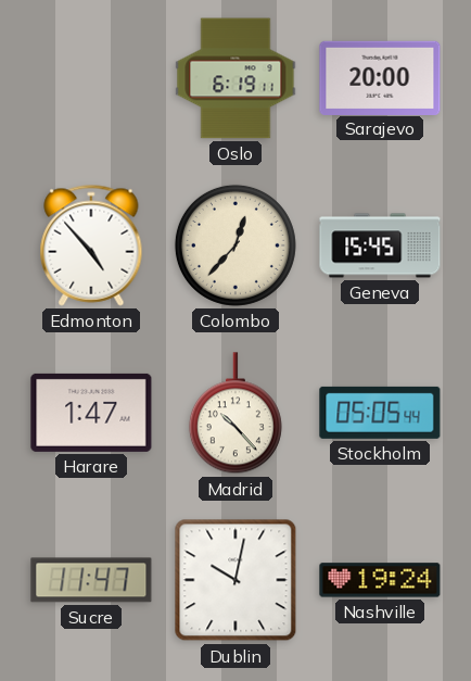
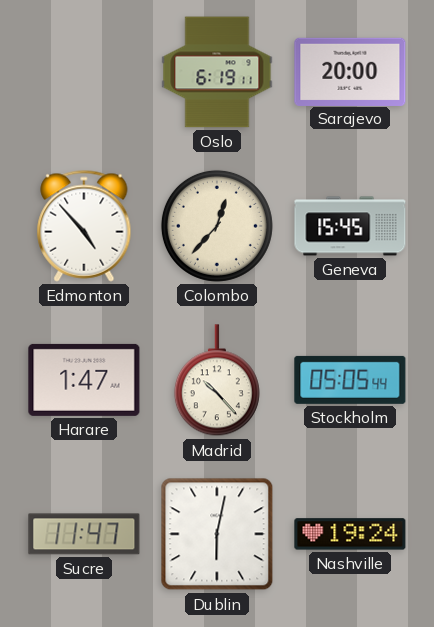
Dublin: 10:02 -> 6:02
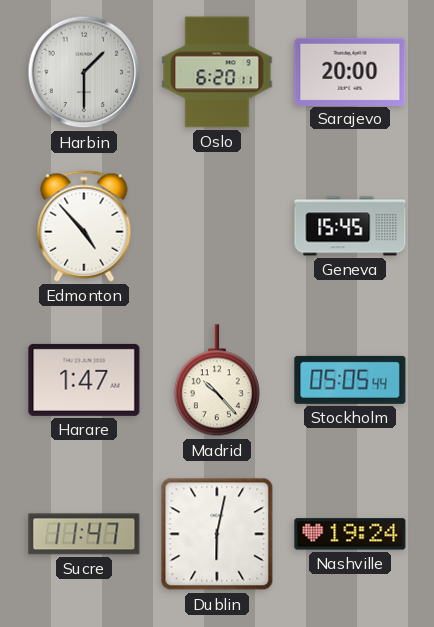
Harbin: none -> 1:30
Oslo: 6:19 -> 6:20
Colombo: 12:37 -> none
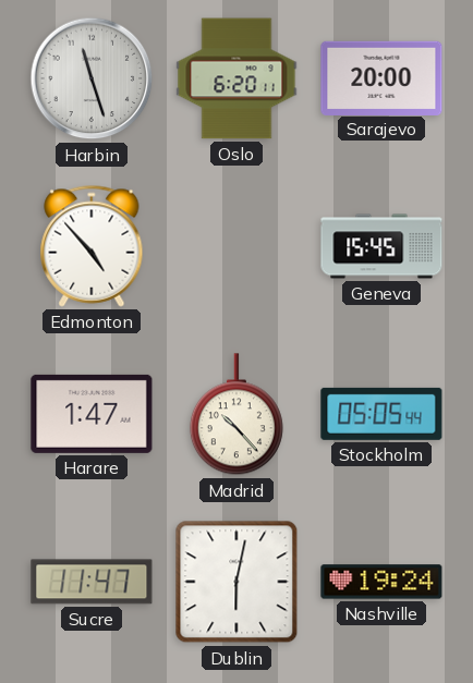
Harbin: 1:30 -> 11:27
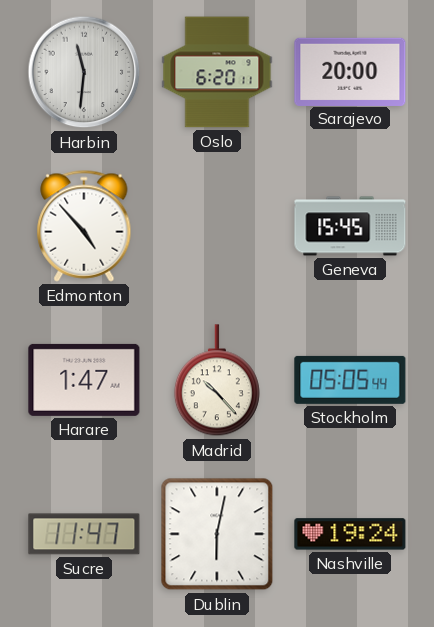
Harbin: 11:27 -> 11:31
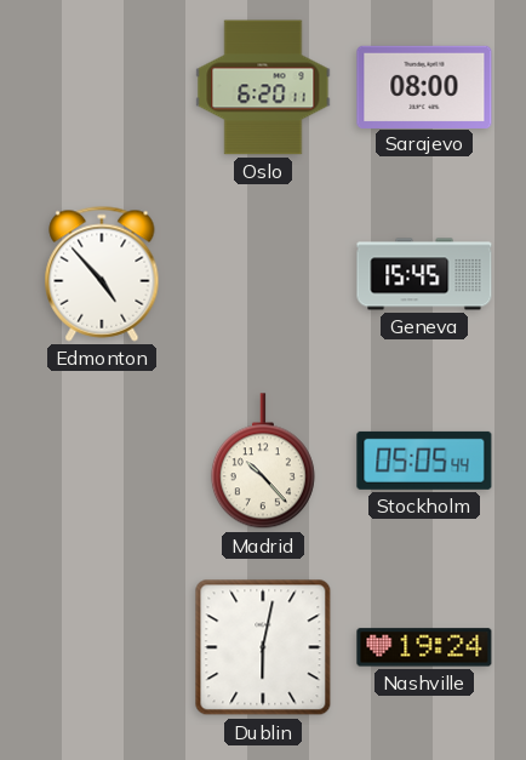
Harbin: 11:31 -> none
Sarajevo: 20:00 -> 08:00
Harare: 1:47 -> none
Sucre: 11:47 -> none
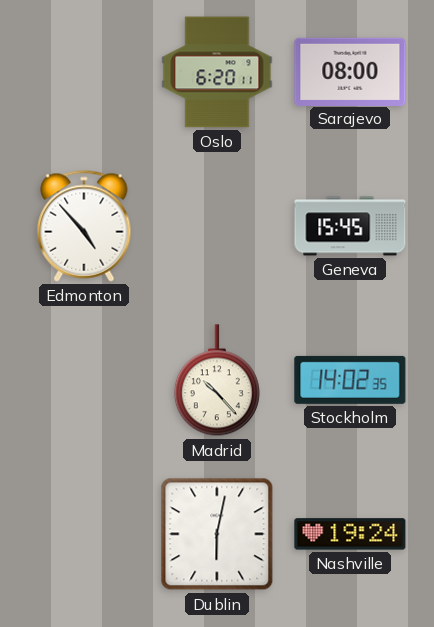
Stockholm: 05:05 -> 14:02
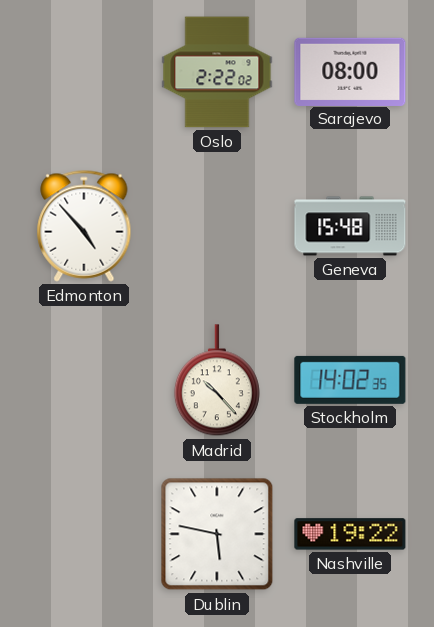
Oslo: 6:20 -> 2:22
Geneva: 15:45 -> 15:48
Dublin: 6:02 -> 5:47
Nashville: 19:24 -> 19:22
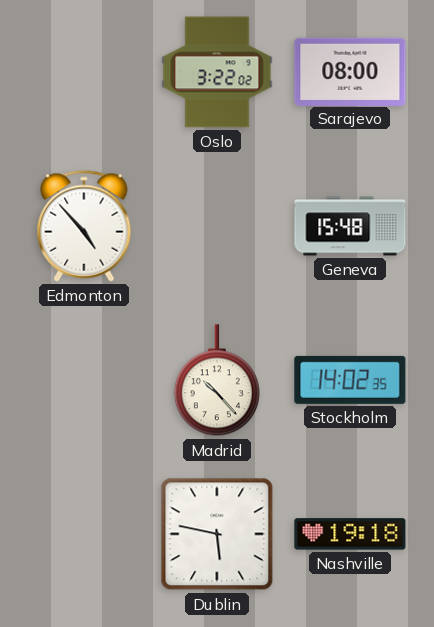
Oslo: 2:22 -> 3:22
Nashville: 19:22 -> 19:18
